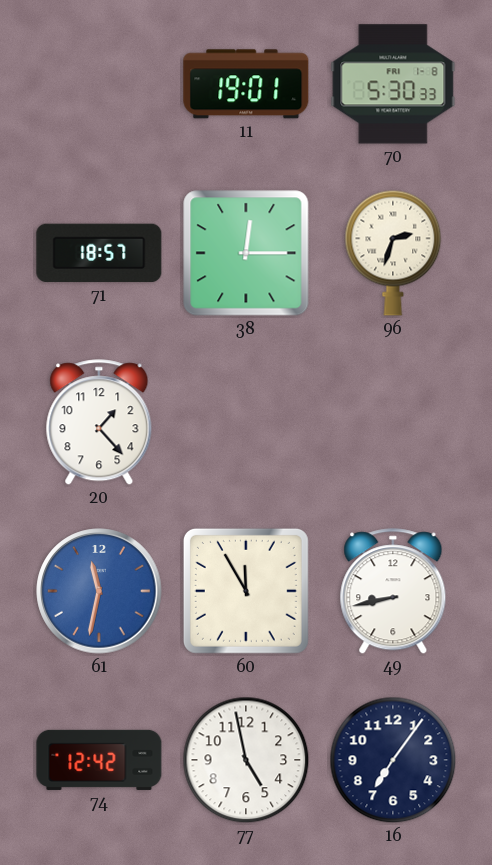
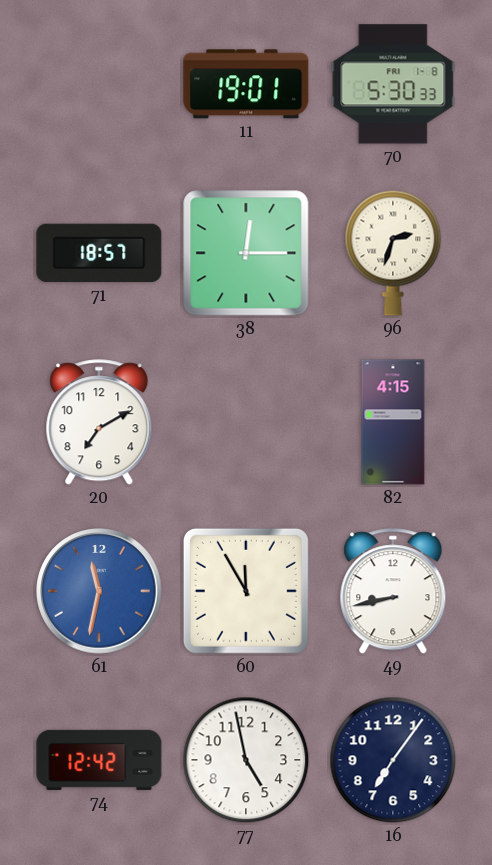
20: 1:23 -> 7:10
82: none -> 4:15
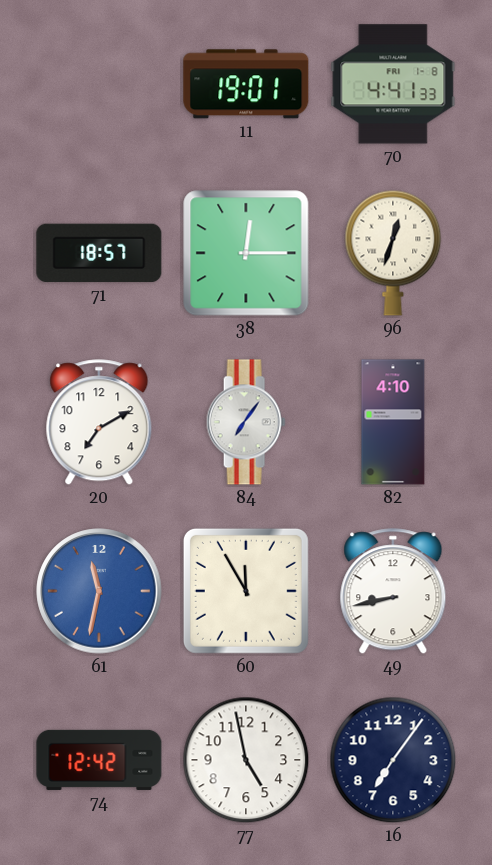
70: 5:30 -> 4:41
96: 2:33 -> 12:33
84: none -> 7:06
82: 4:15 -> 4:10
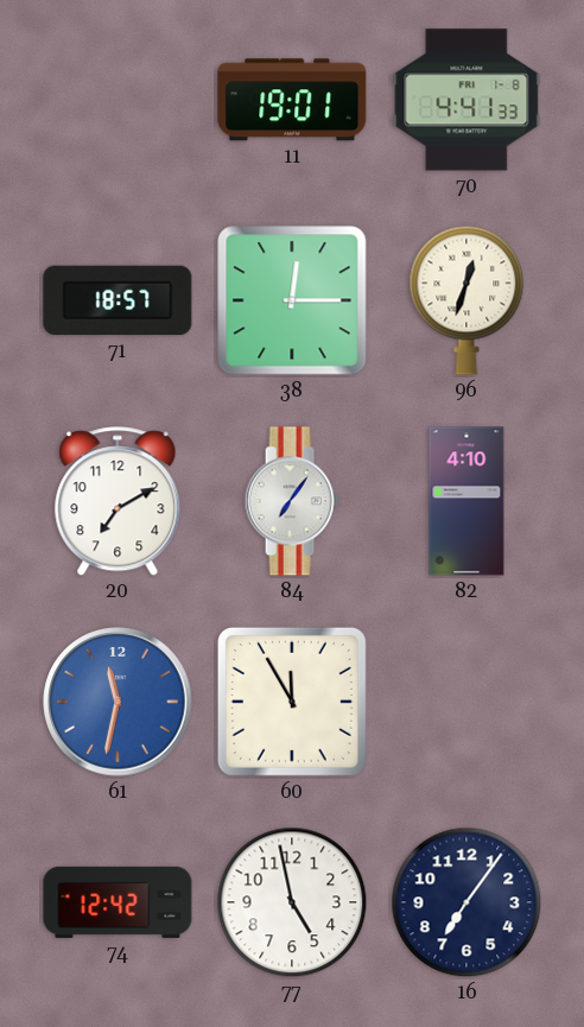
49: 8:43 -> none
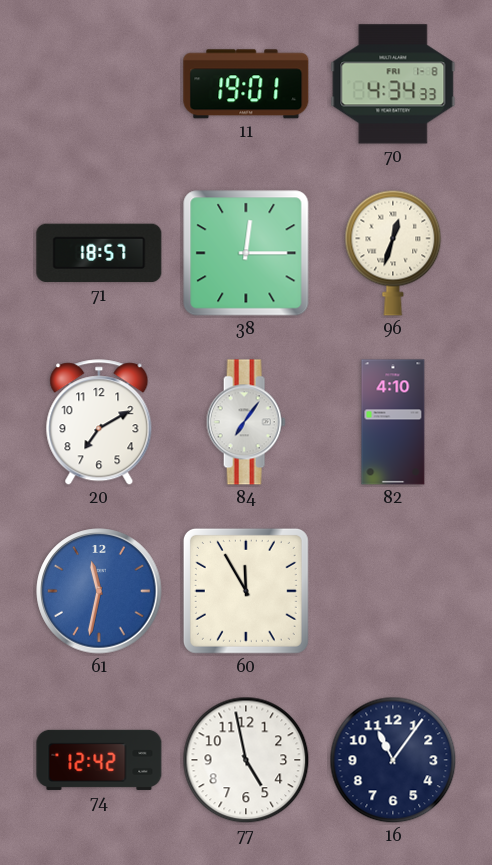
70: 4:41 -> 4:34
16: 7:06 -> 11:06
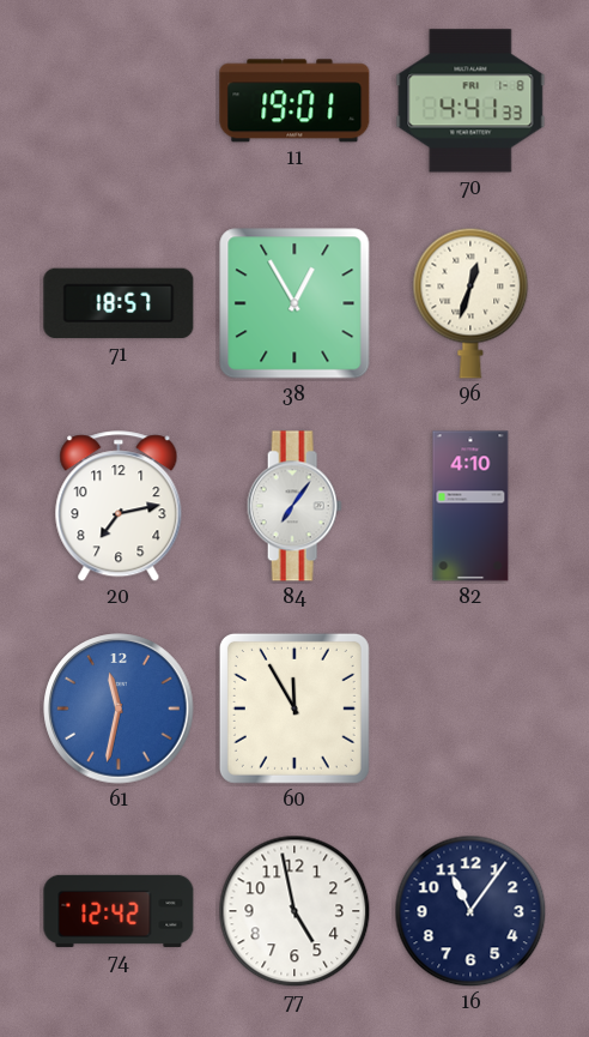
70: 4:34 -> 4:41
38: 12:15 -> 12:55
20: 7:10 -> 7:13
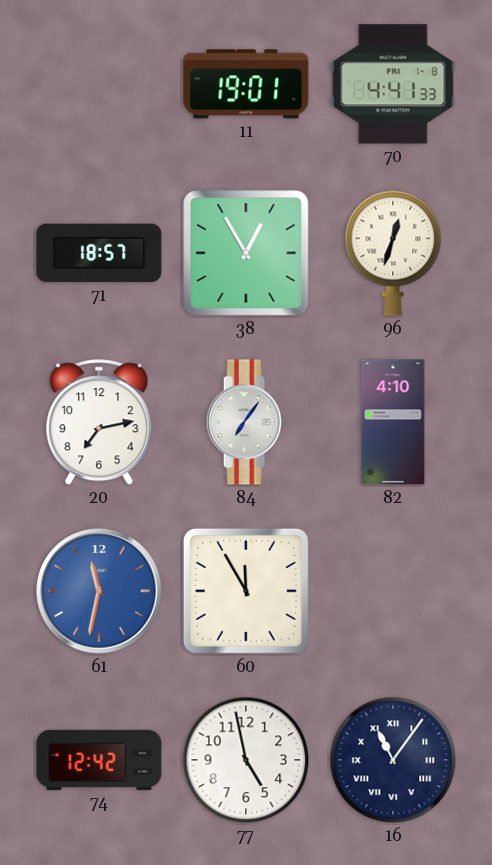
16 numerals: Arabic -> Roman
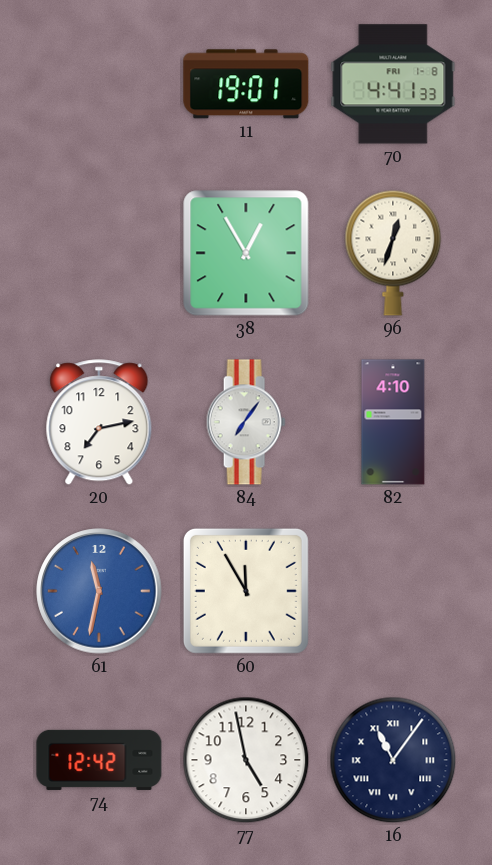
71: 18:57 -> none
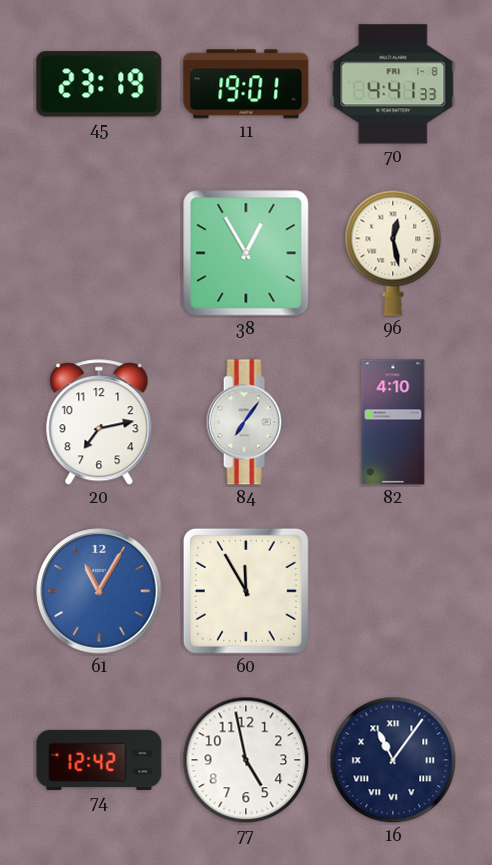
45: none -> 23:19
96: 12:33 -> 12:28
61: 11:32 -> 11:05
